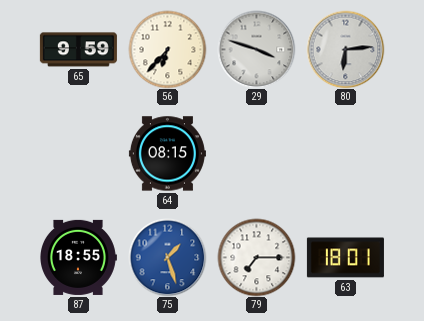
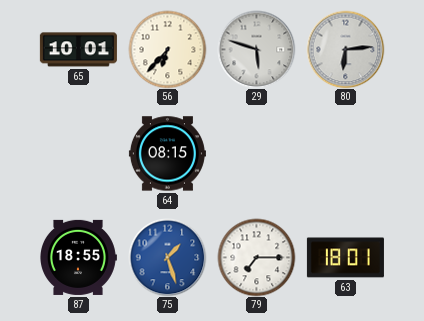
65: 9:59 -> 10:01
29: 3:48 -> 5:48
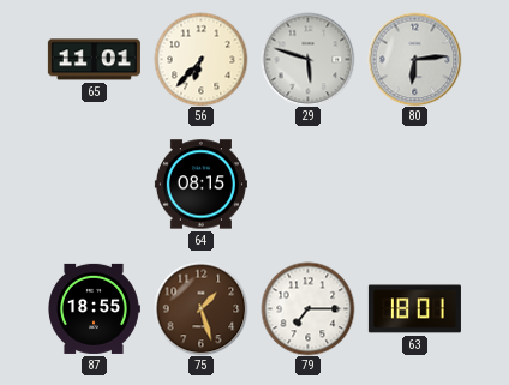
65: 10:01 -> 11:01
75 dial: blue -> brown
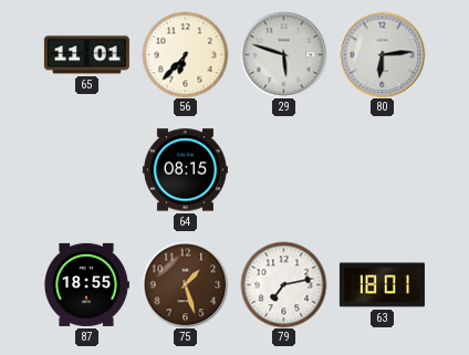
79: 7:15 -> 7:13
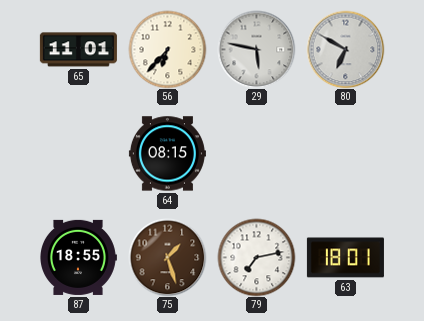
29: 5:48 -> 5:47
80: 6:14 -> 6:50
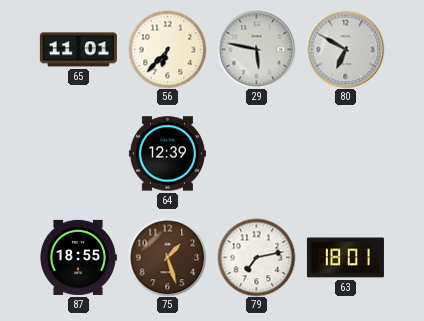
64: 08:15 -> 12:39
